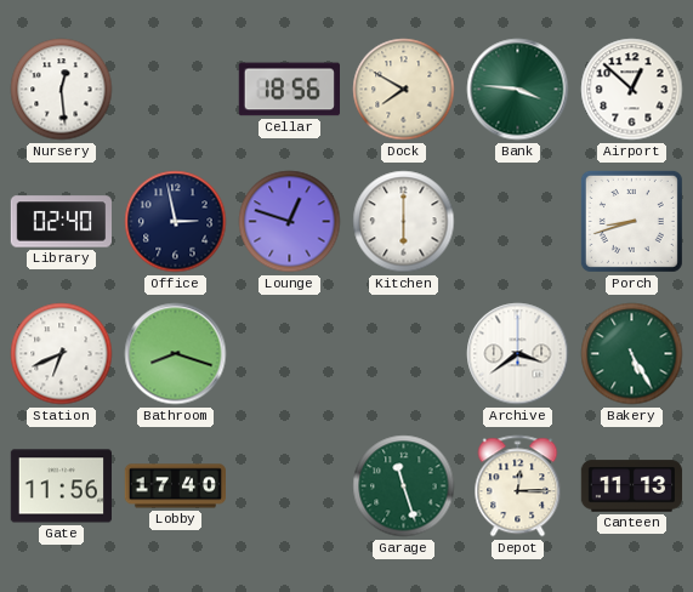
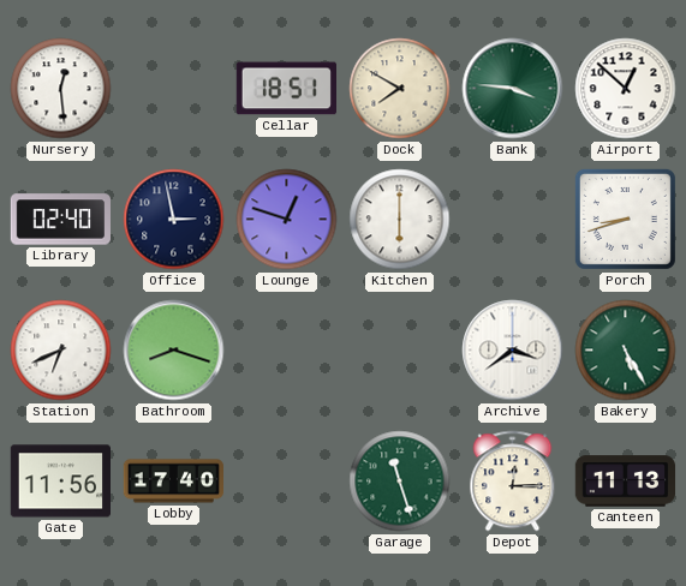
Cellar: 18:56 -> 18:51
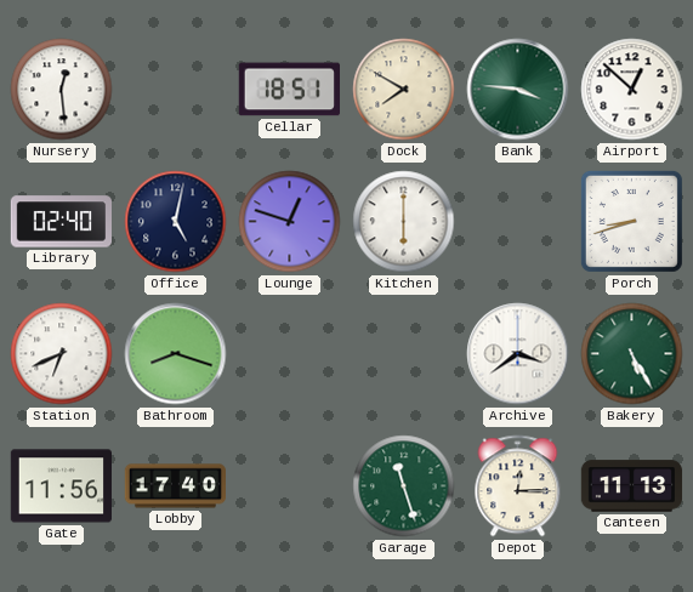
Office: 2:58 -> 5:02
